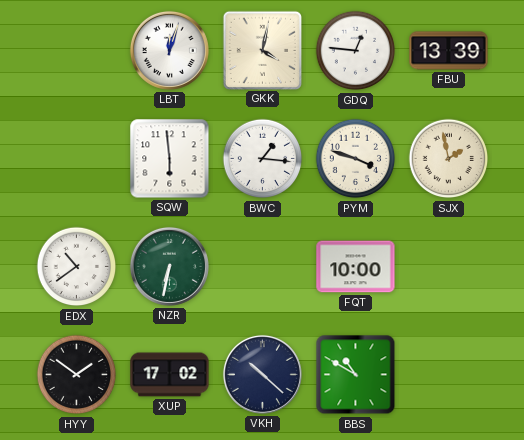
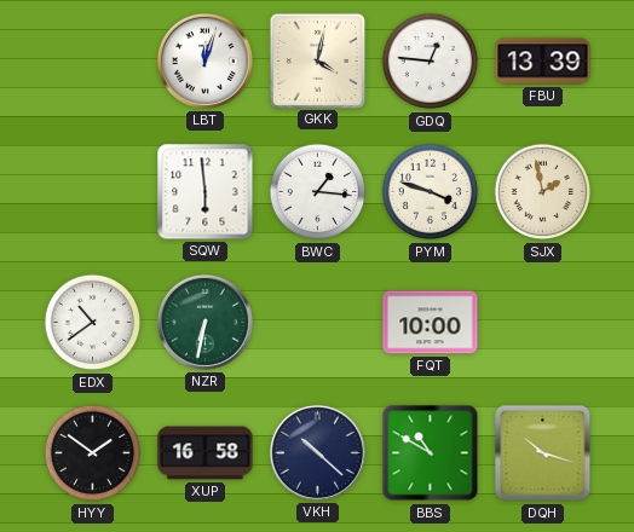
XUP: 17:02 -> 16:58
DQH: none -> 10:18
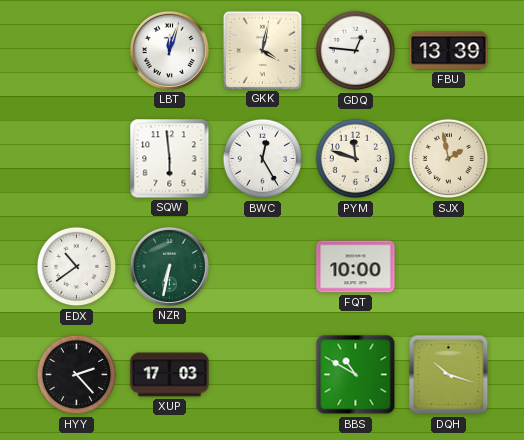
BWC: 1:16 -> 12:25
PYM: 3:48 -> 11:48
HYY: 1:51 -> 2:23
XUP: 16:58 -> 17:03
VKH: 10:22 -> none
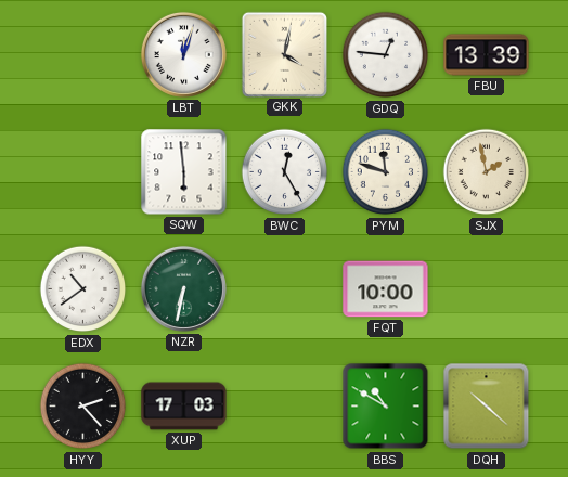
DQH: 10:18 -> 10:22
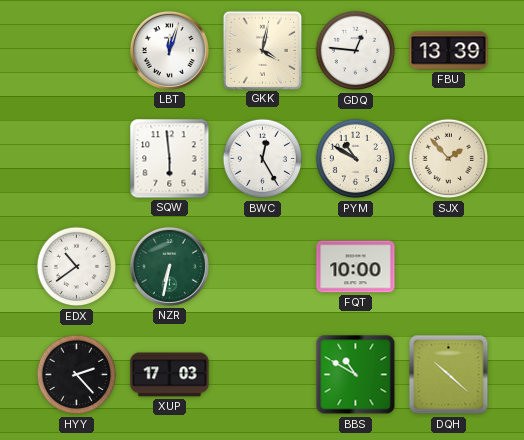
PYM: 11:48 -> 10:50
SJX: 1:58 -> 1:53
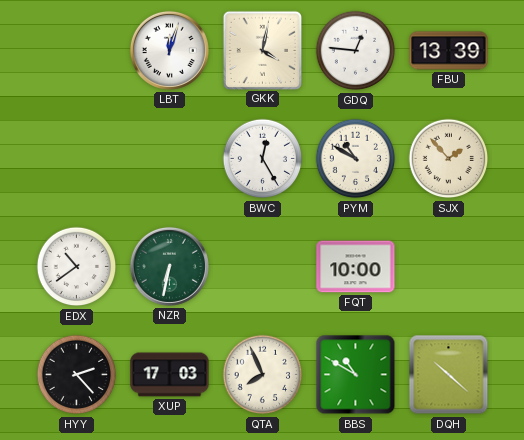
SQW: 5:59 -> none
QTA: none -> 7:56
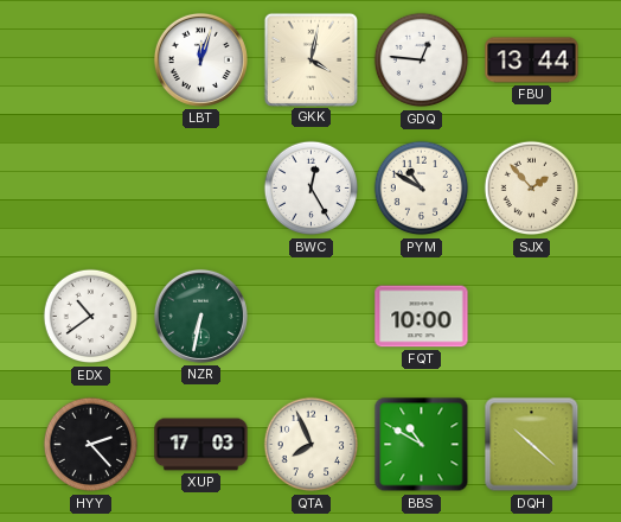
FBU: 13:39 -> 13:44
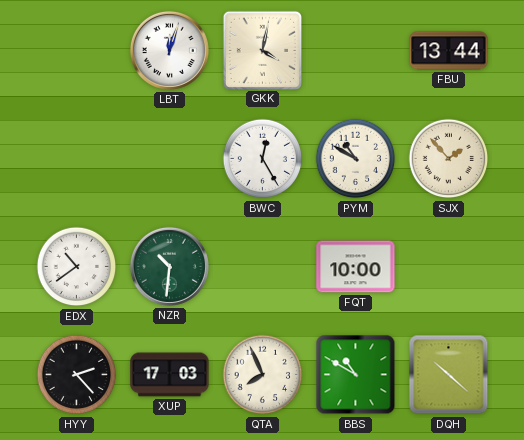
GDQ: 12:46 -> none
NZR: 6:32 -> 10:31
